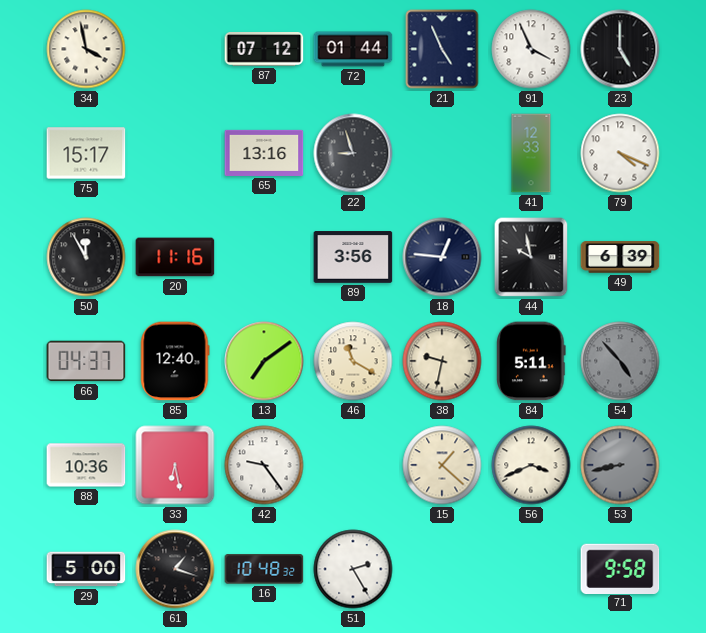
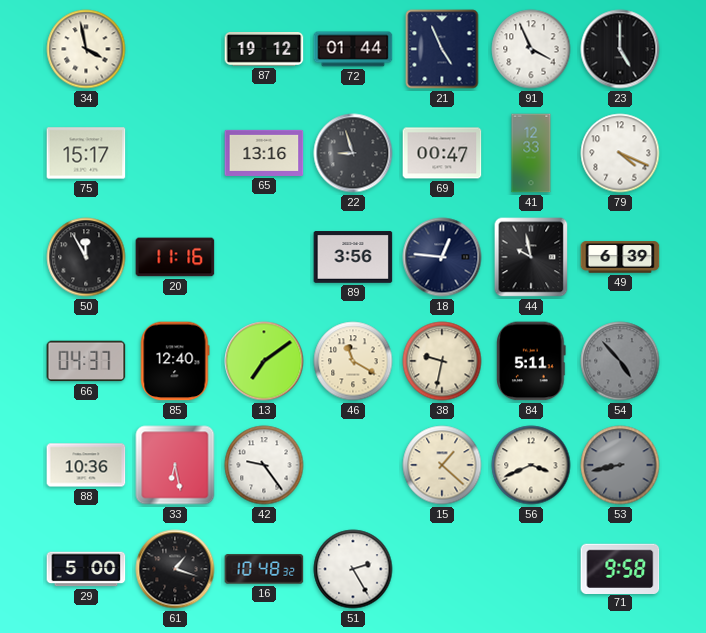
87: 07:12 -> 19:12
69: none -> 00:47
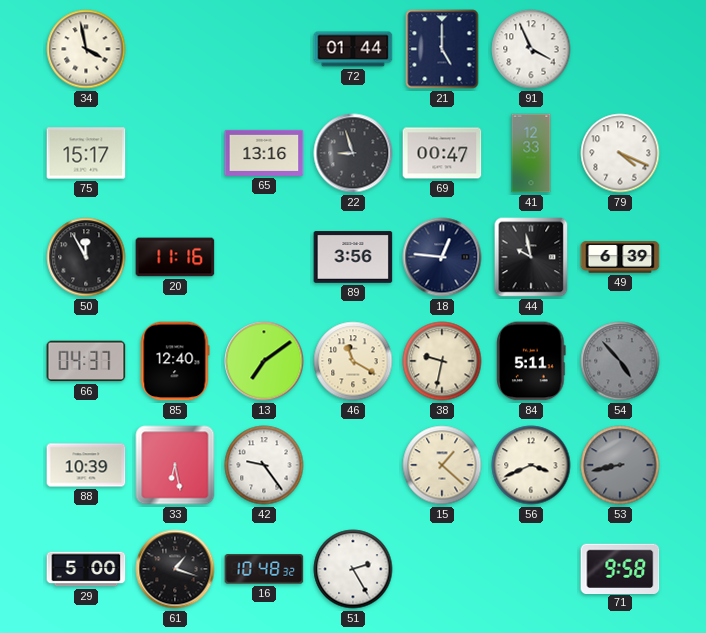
87: 19:12 -> none
21: 4:56 -> 5:00
23: 5:00 -> none
88: 10:36 -> 10:39
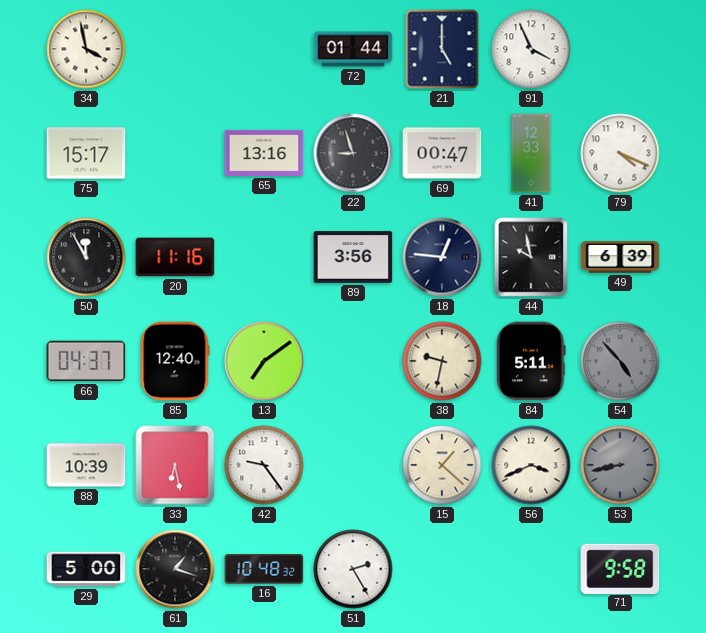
46: 11:20 -> none
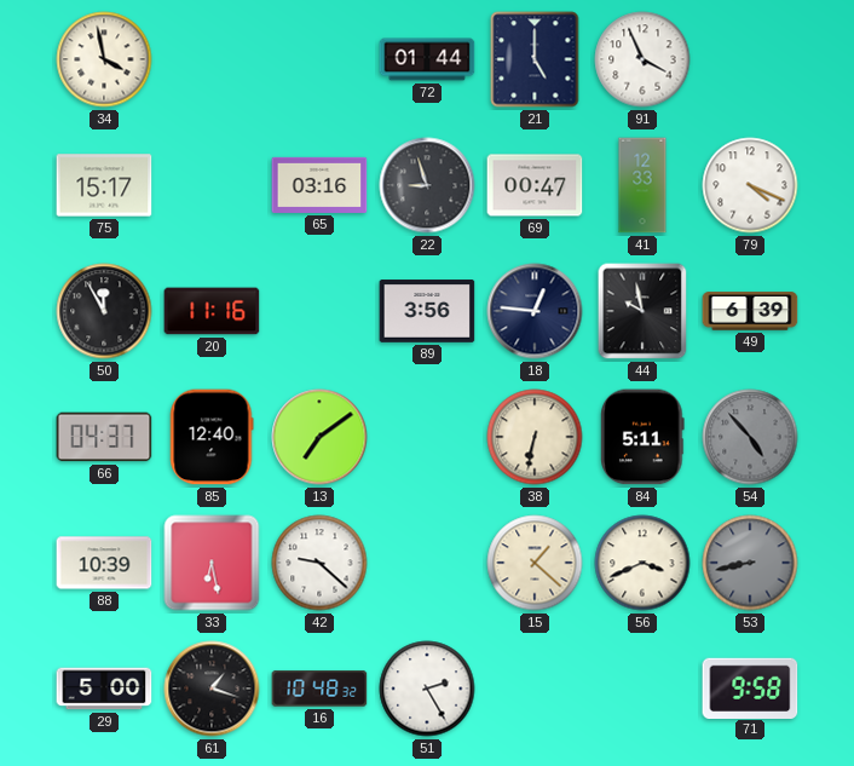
65: 13:16 -> 03:16
38: 9:32 -> 6:32
42: 9:24 -> 9:22
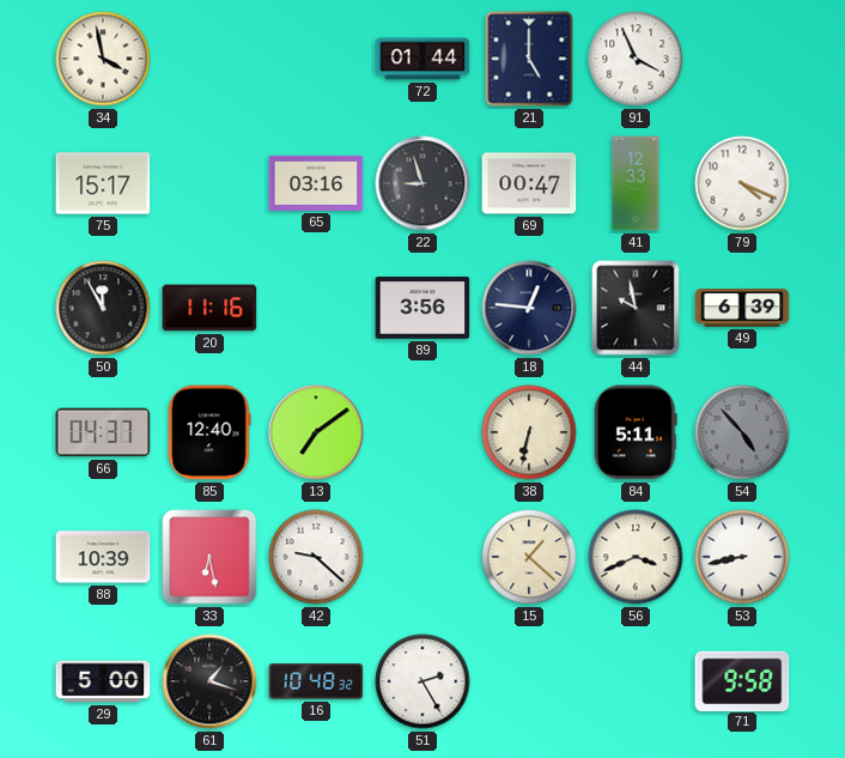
53 dial: grey -> white
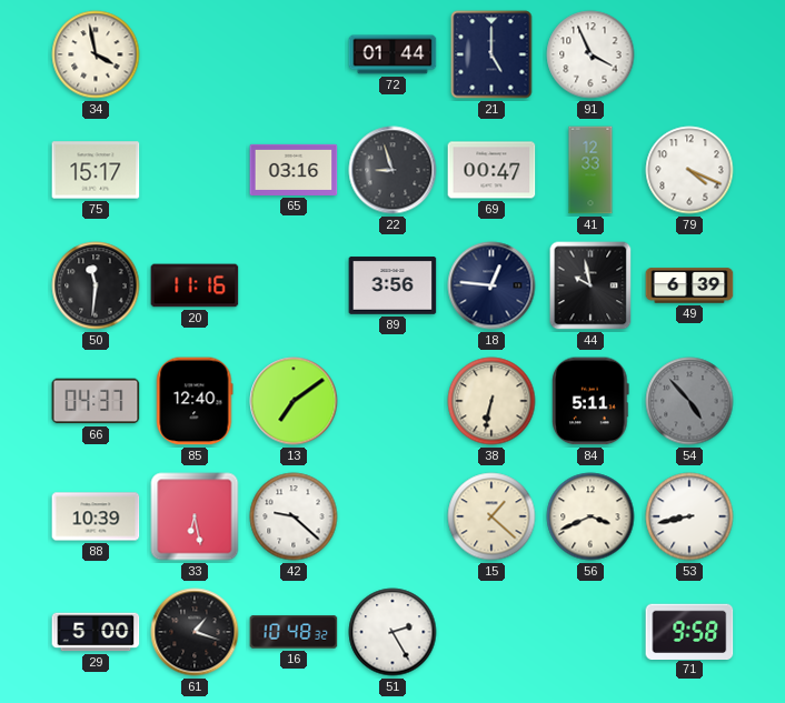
50: 11:55 -> 11:31
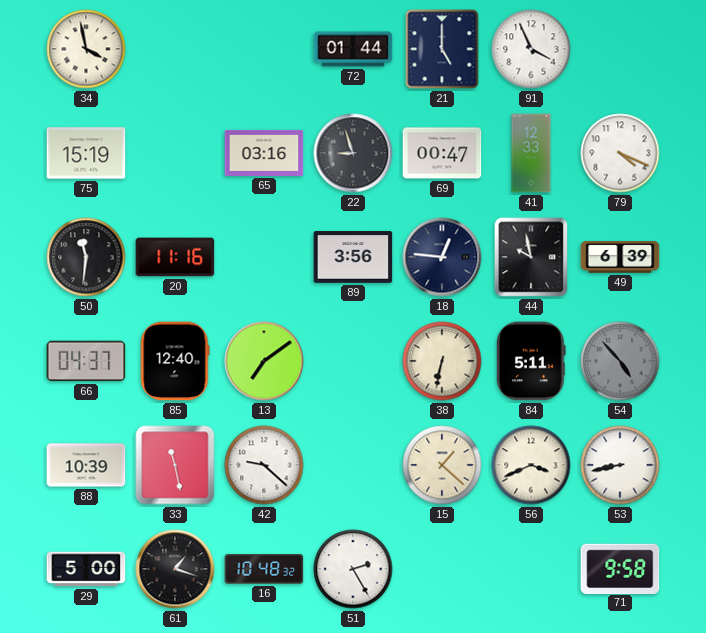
75: 15:17 -> 15:19
33: 6:28 -> 11:28
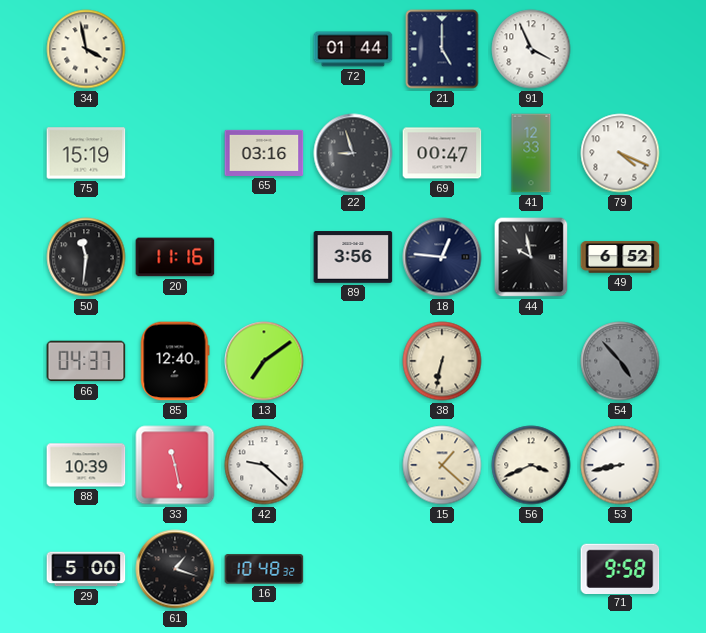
49: 6:39 -> 6:52
84: 5:11 -> none
51: 2:25 -> none
